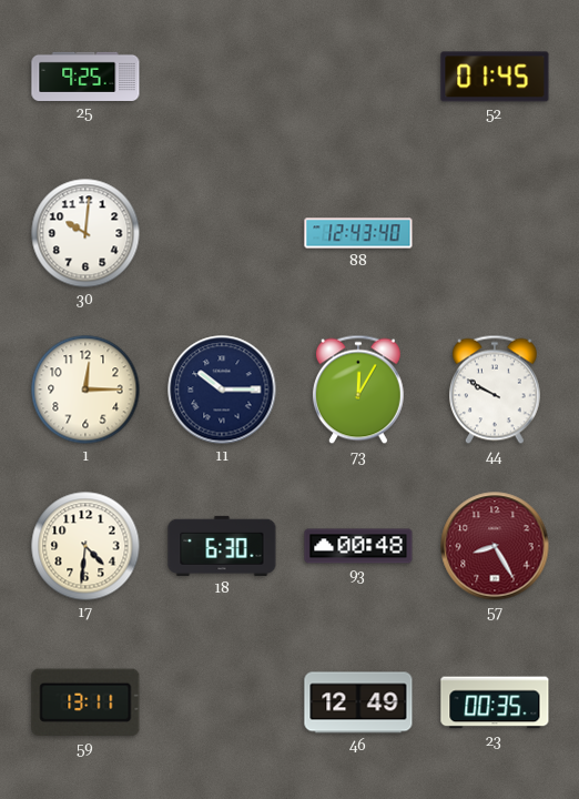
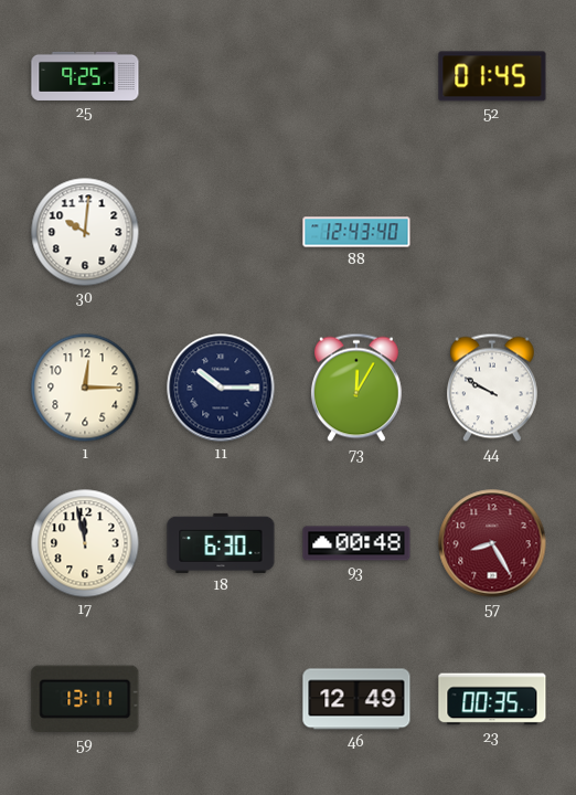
17: 4:31 -> 11:58
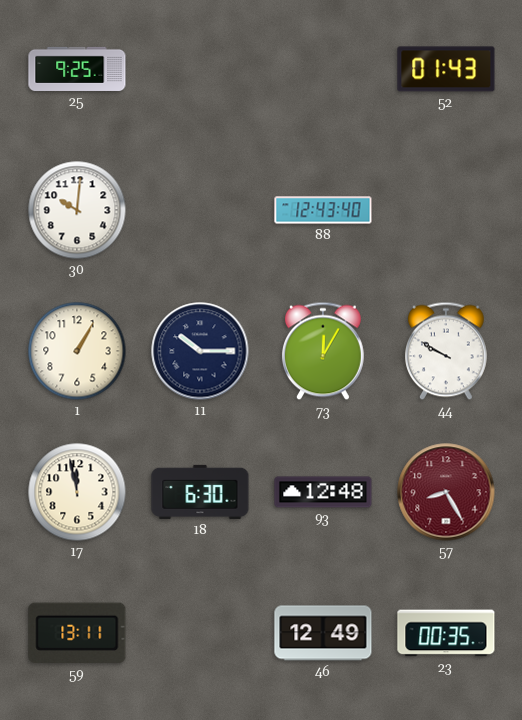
52: 01:45 -> 01:43
1: 12:15 -> 1:05
93: 00:48 -> 12:48
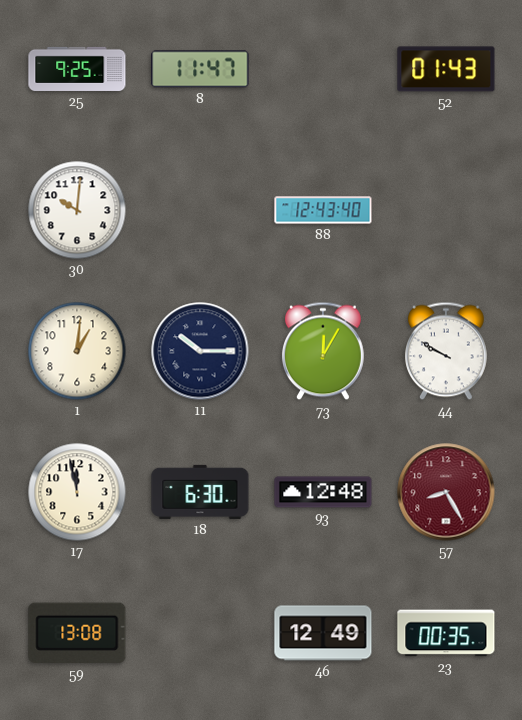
8: none -> 11:47
1: 1:05 -> 1:01
59: 13:11 -> 13:08
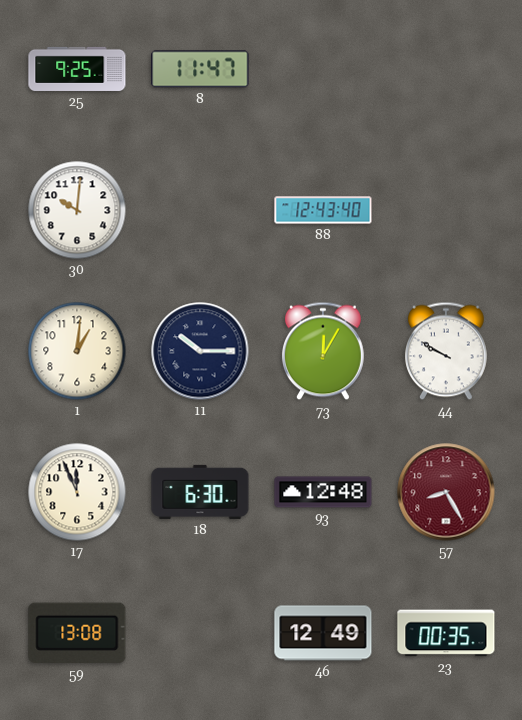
52: 01:43 -> none
17: 11:58 -> 11:56
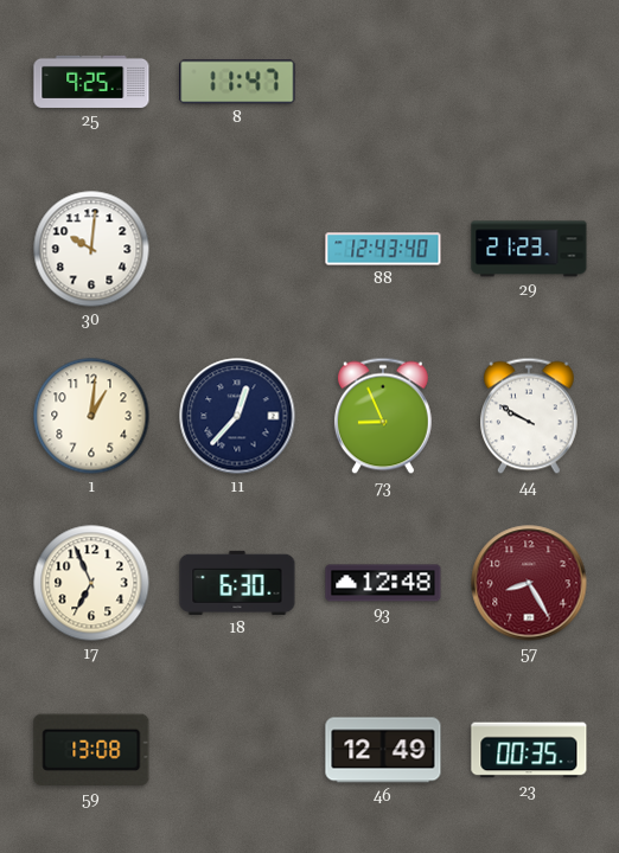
29: none -> 21:23
11: 10:15 -> 12:37
73: 12:05 -> 8:56
17: 11:56 -> 6:56
